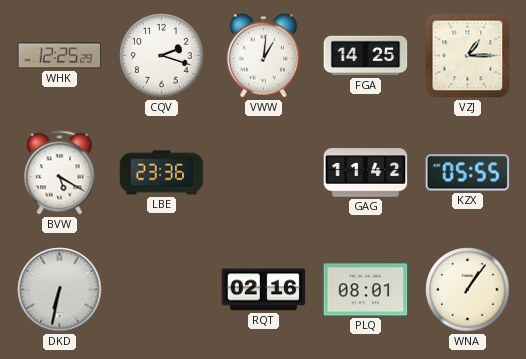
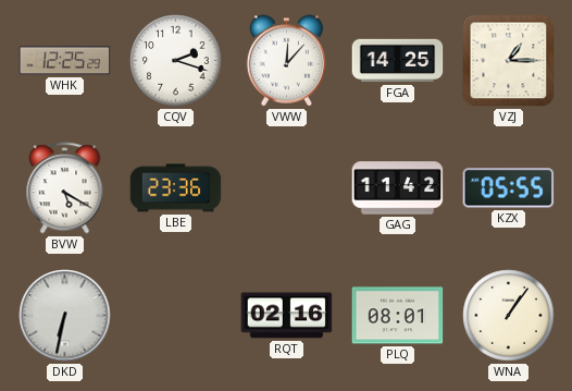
VWW: 1:01 -> 12:07
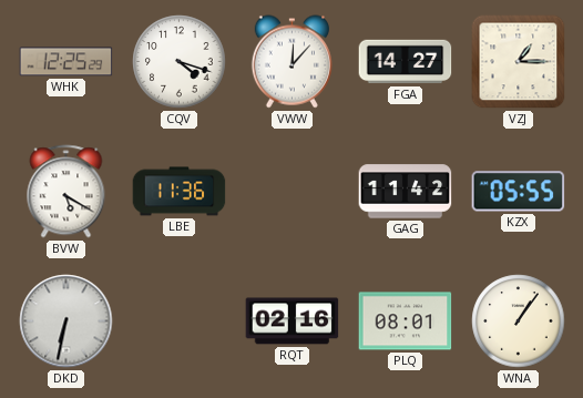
CQV: 2:18 -> 4:18
FGA: 14:25 -> 14:27
LBE: 23:36 -> 11:36
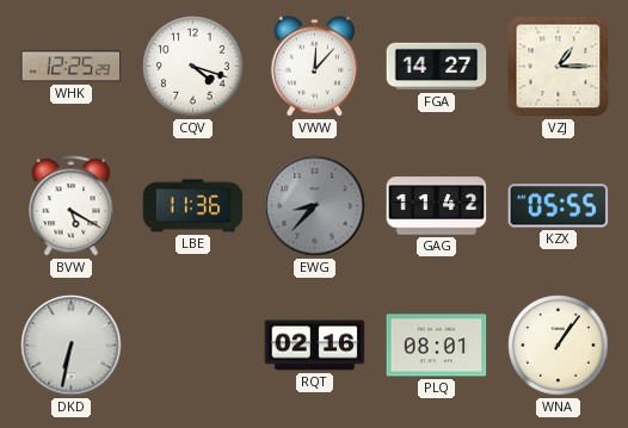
EWG: none -> 8:37
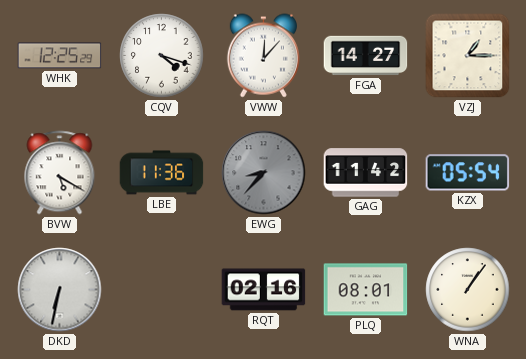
KZX: 05:55 -> 05:54
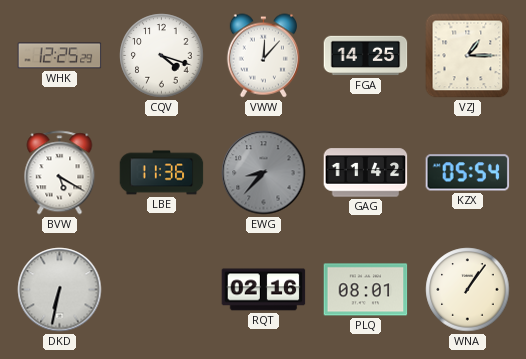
FGA: 14:27 -> 14:25
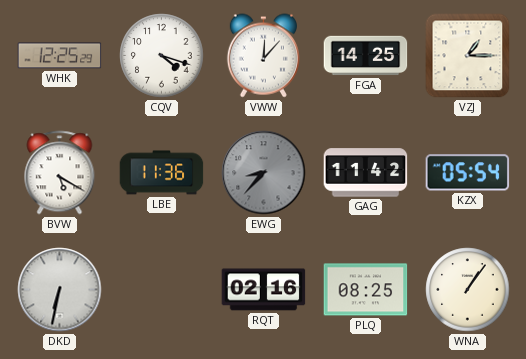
PLQ: 08:01 -> 08:25
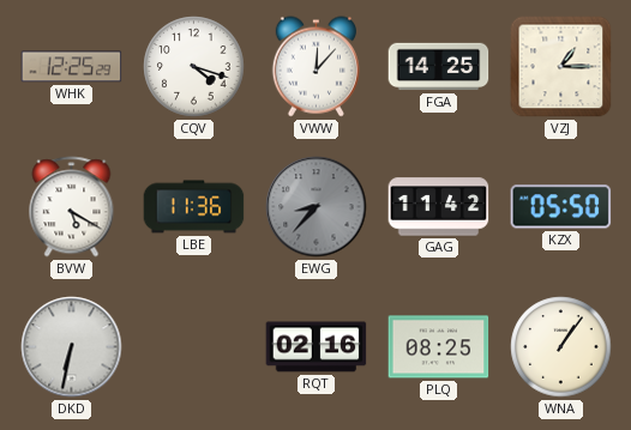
KZX: 05:54 -> 05:50
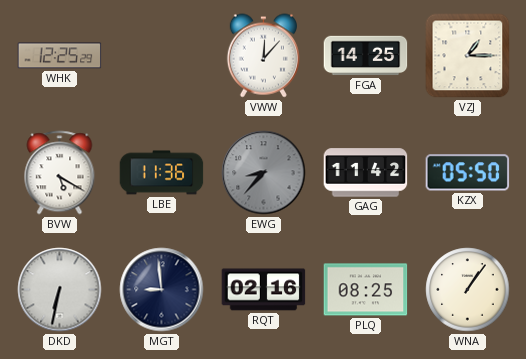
CQV: 4:18 -> none
MGT: none -> 8:59
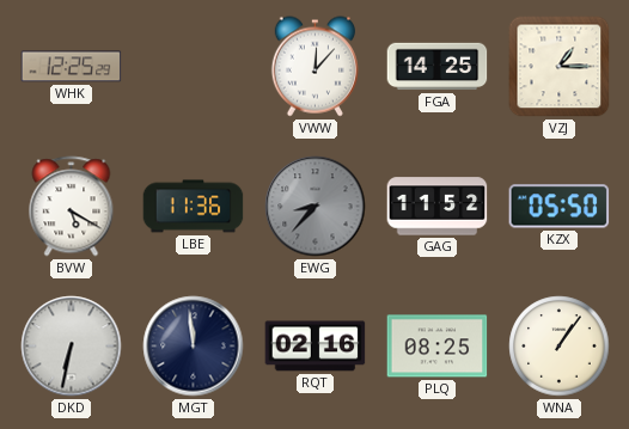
GAG: 11:42 -> 11:52
MGT: 8:59 -> 11:59
